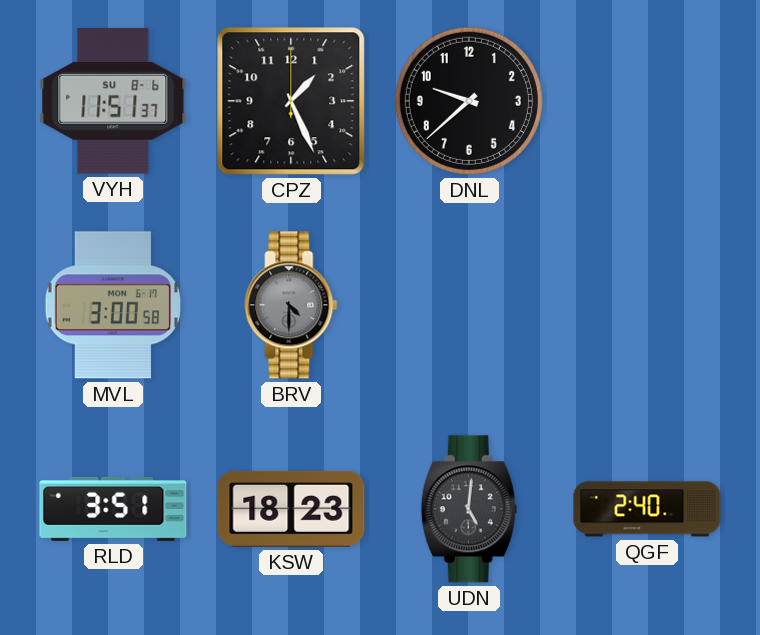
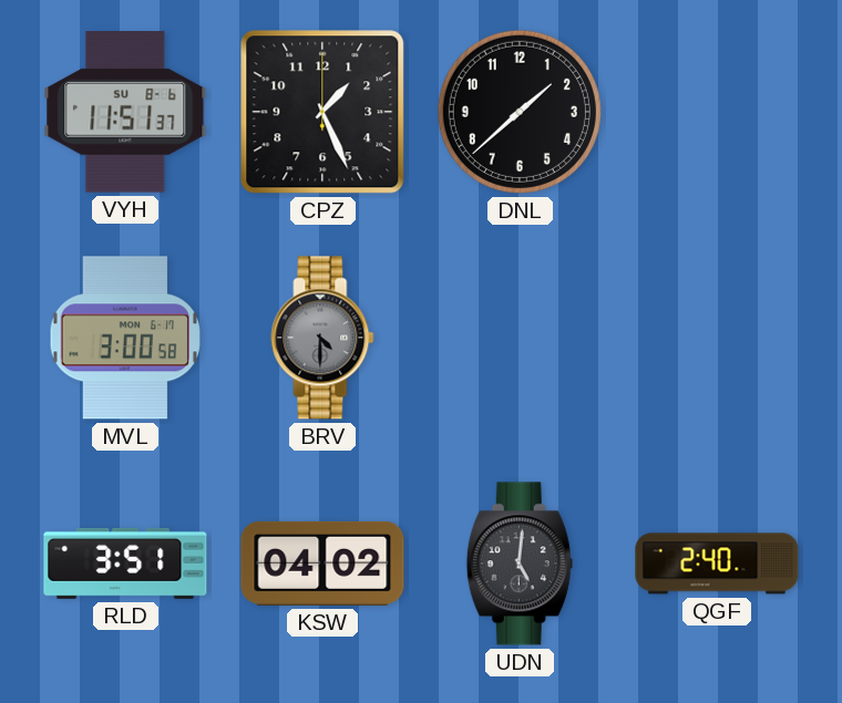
DNL: 9:38 -> 1:38
KSW: 18:23 -> 04:02
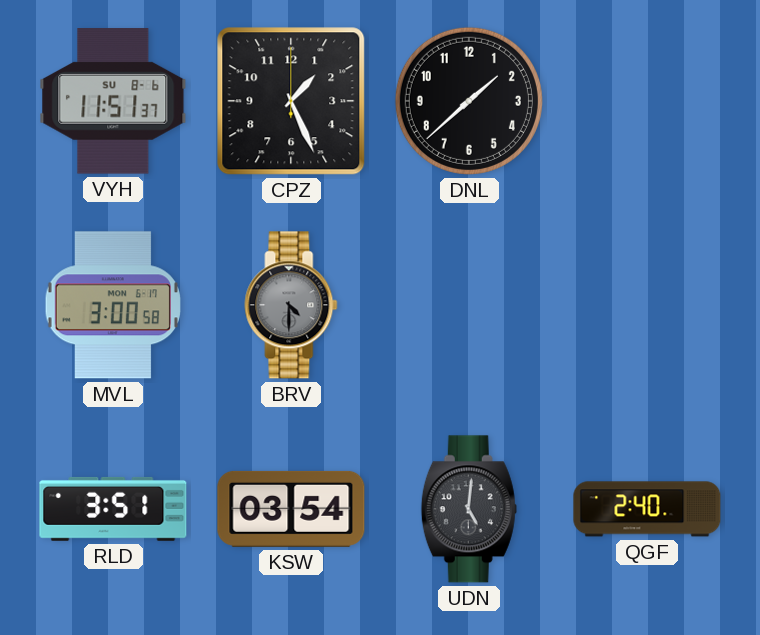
KSW: 04:02 -> 03:54
